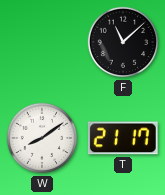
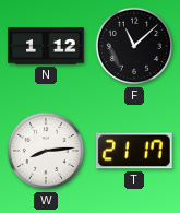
N: none -> 1:12
W: 8:09 -> 8:14
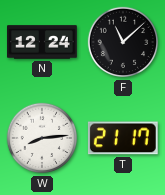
N: 1:12 -> 12:24
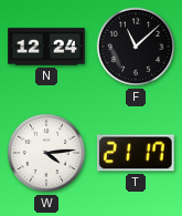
W: 8:14 -> 4:14
